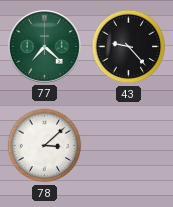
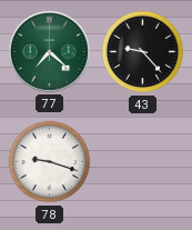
78: 3:08 -> 9:18
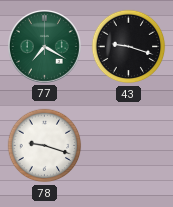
77: 7:22 -> 7:20
43: 9:23 -> 9:18
